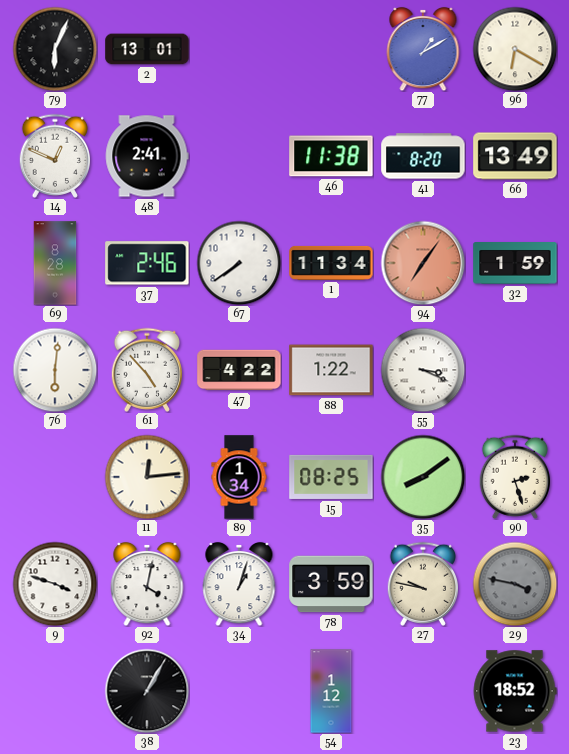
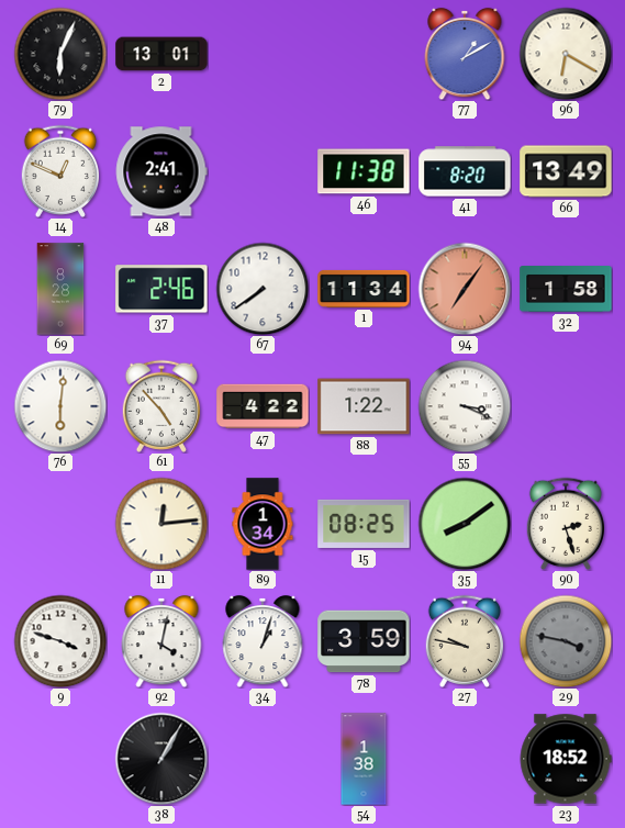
32: 1:59 -> 1:58
54: 1:12 -> 1:38
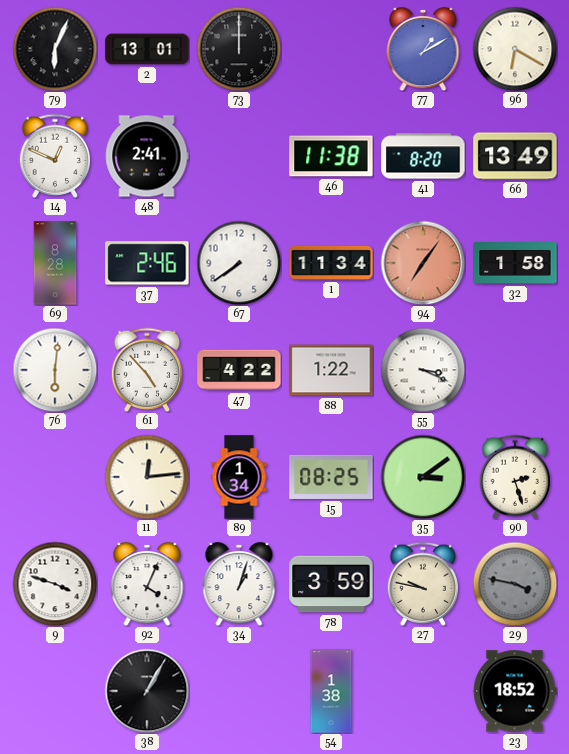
73: none -> 12:00
35: 8:09 -> 3:09
92: 4:02 -> 4:04
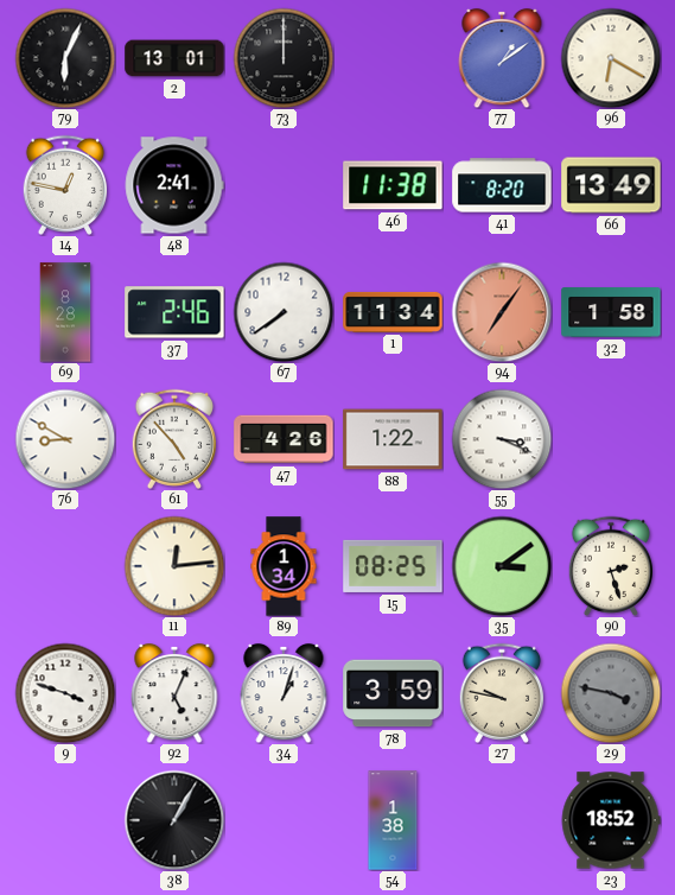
77: 1:10 -> 1:09
14: 12:49 -> 12:47
76: 6:01 -> 8:50
47: 4:22 -> 4:26
92: 4:04 -> 5:04
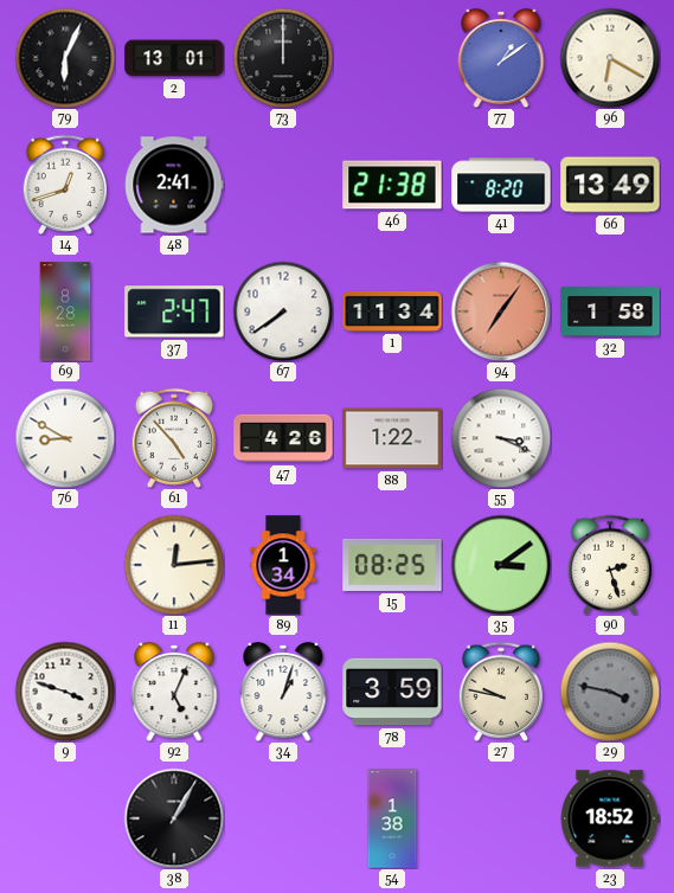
14: 12:47 -> 12:42
46: 11:38 -> 21:38
37: 2:46 -> 2:47
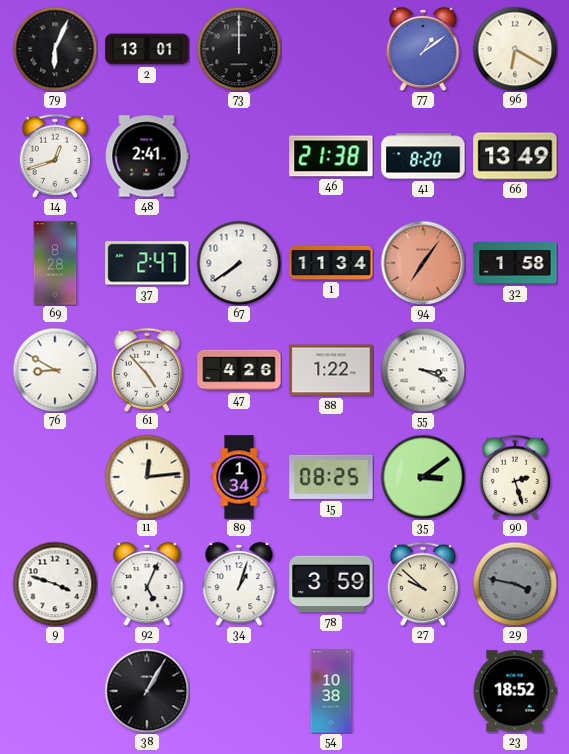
27: 9:47 -> 9:52
54: 1:38 -> 10:38
